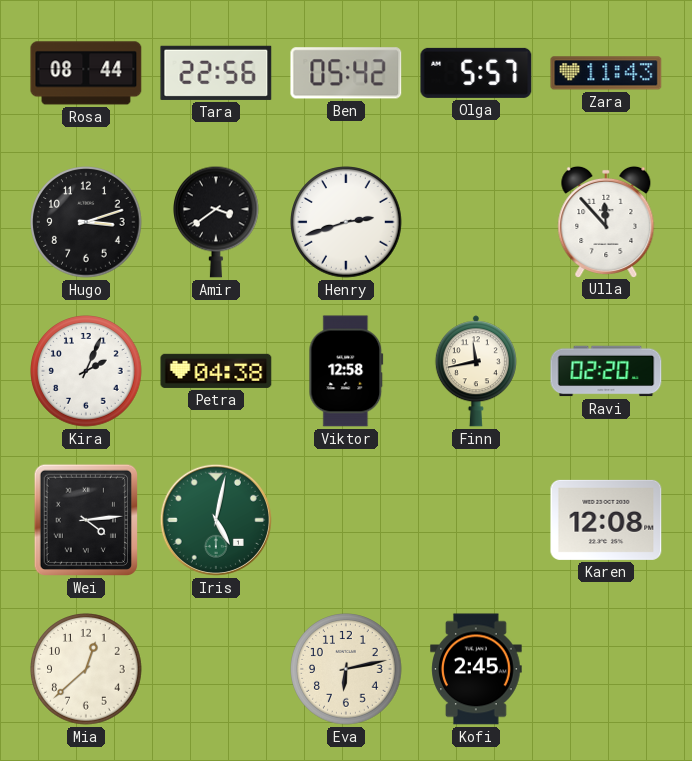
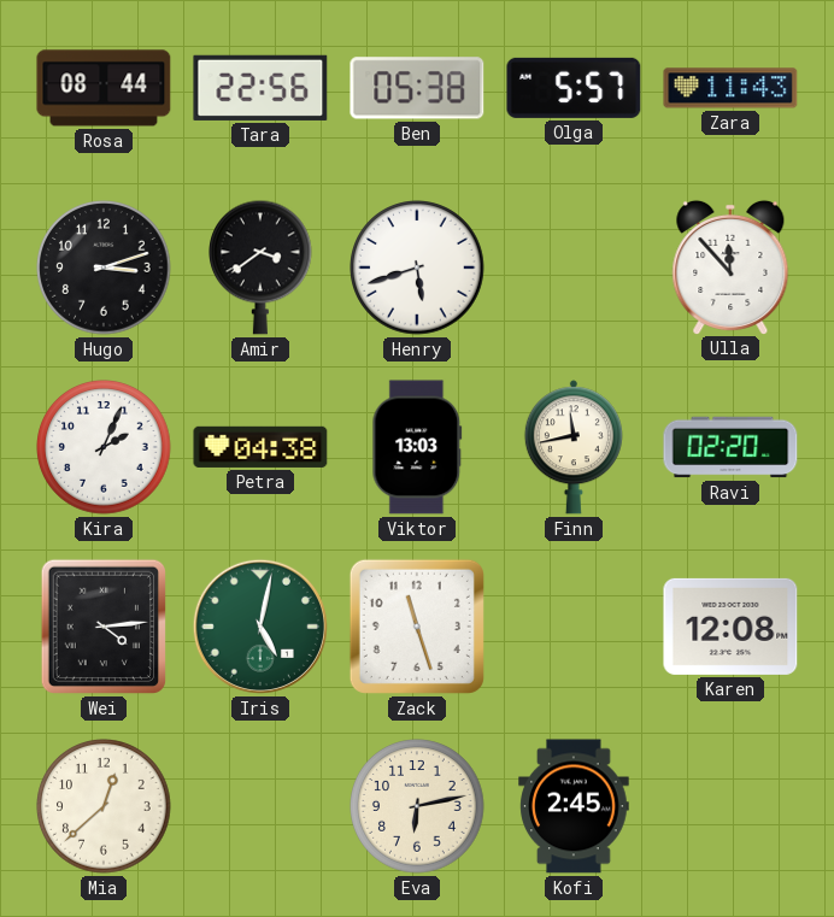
Ben: 05:42 -> 05:38
Henry: 2:42 -> 5:42
Viktor: 12:58 -> 13:03
Zack: none -> 11:27
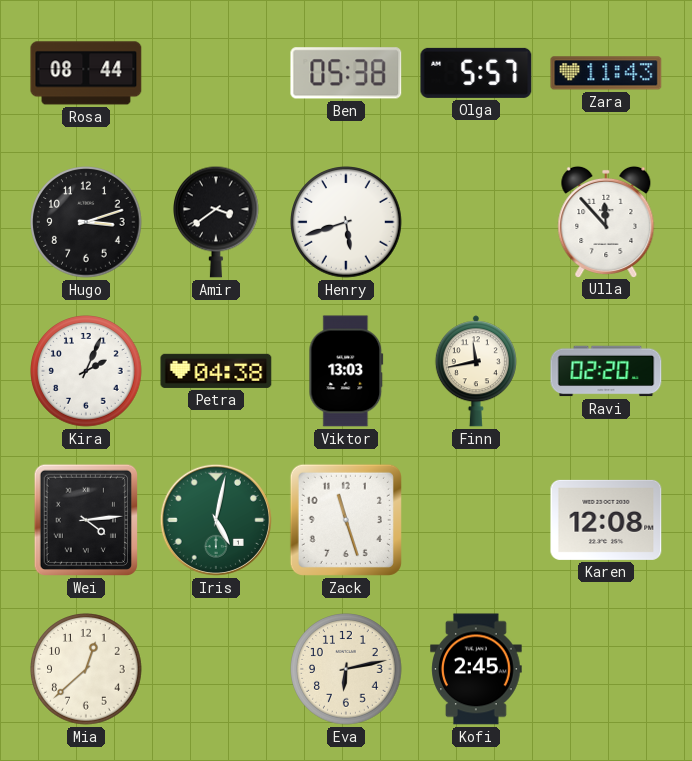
Tara: 22:56 -> none
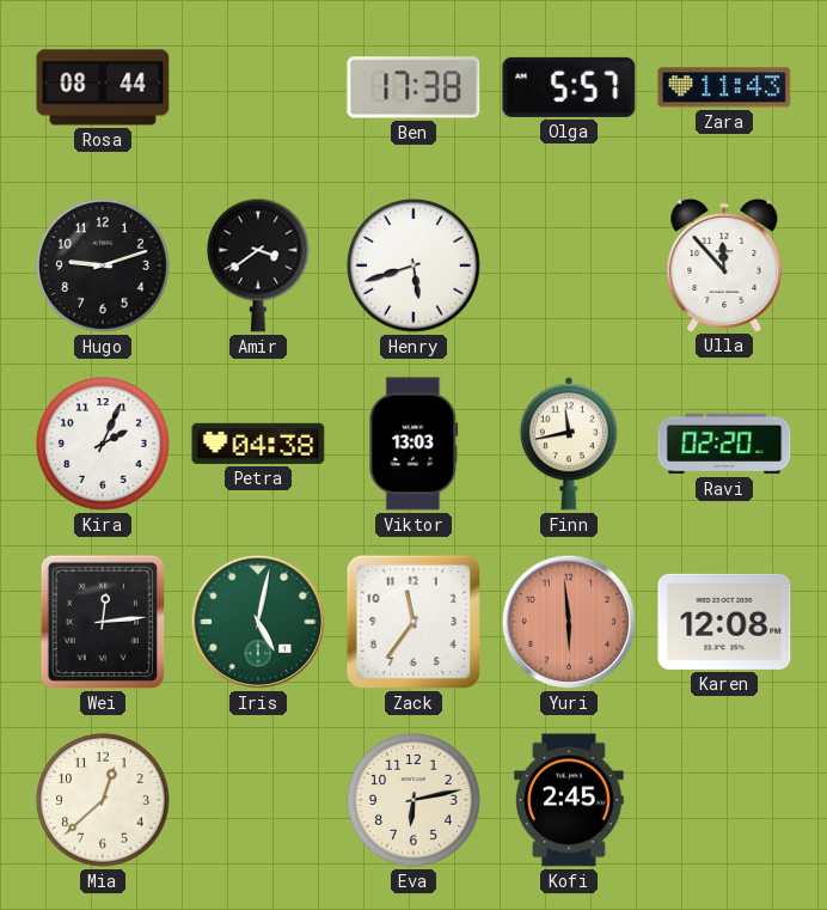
Ben: 05:38 -> 17:38
Hugo: 3:12 -> 9:12
Wei: 4:14 -> 12:14
Zack: 11:27 -> 11:36
Yuri: none -> 5:59
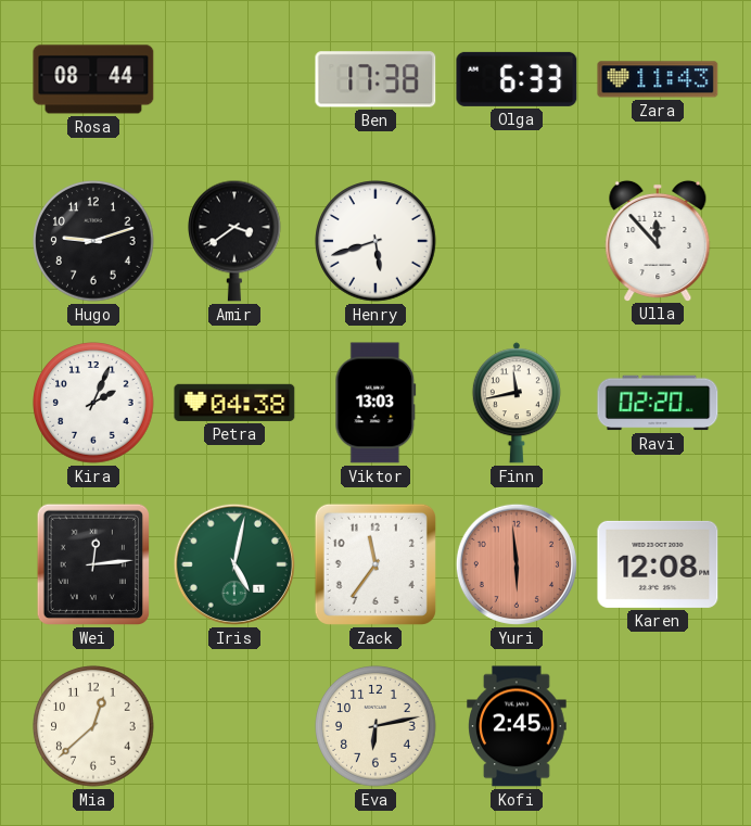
Olga: 5:57 -> 6:33
